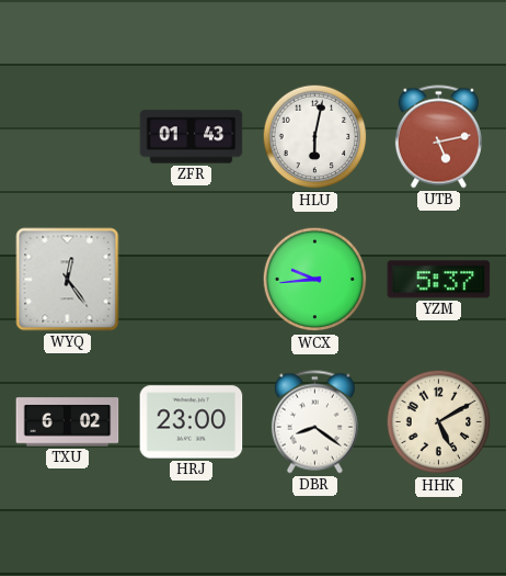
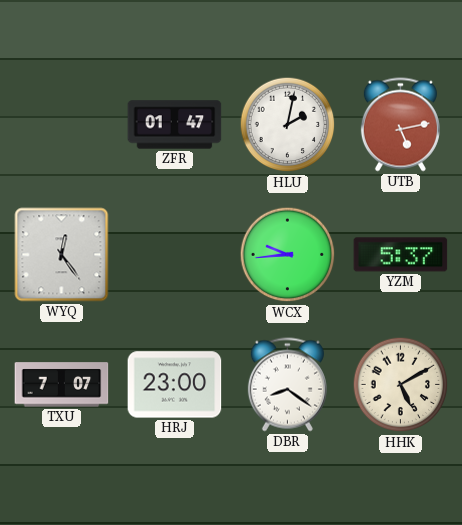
ZFR: 01:43 -> 01:47
HLU: 6:02 -> 2:02
TXU: 6:02 -> 7:07
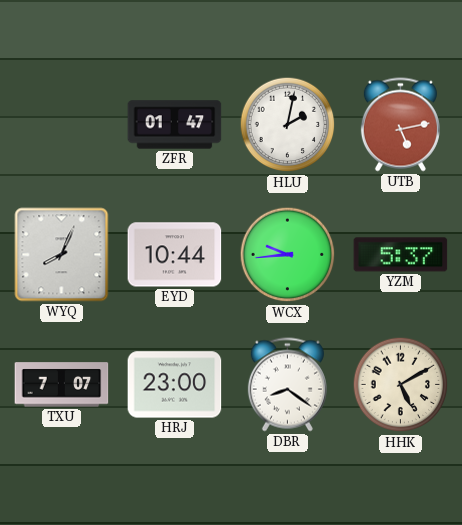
WYQ: 12:24 -> 8:04
EYD: none -> 10:44
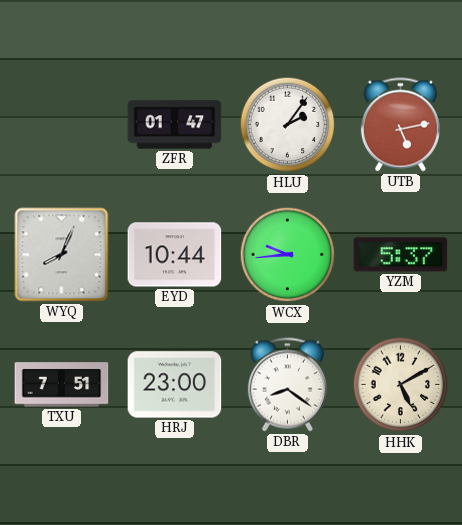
HLU: 2:02 -> 2:06
TXU: 7:07 -> 7:51
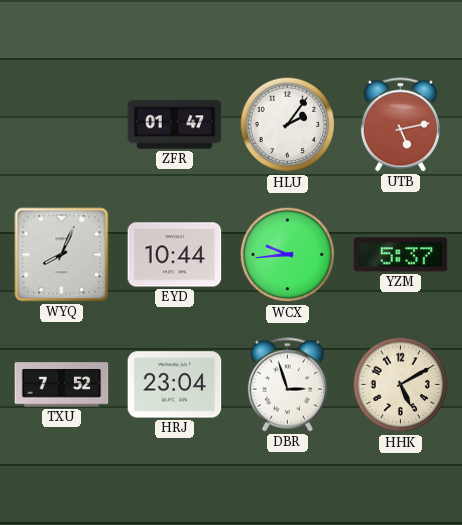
TXU: 7:51 -> 7:52
HRJ: 23:00 -> 23:04
DBR: 8:21 -> 2:57
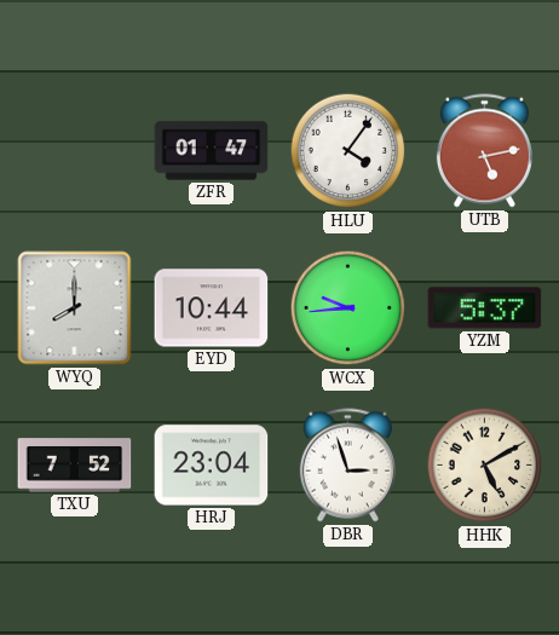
HLU: 2:06 -> 4:06
WYQ: 8:04 -> 8:00
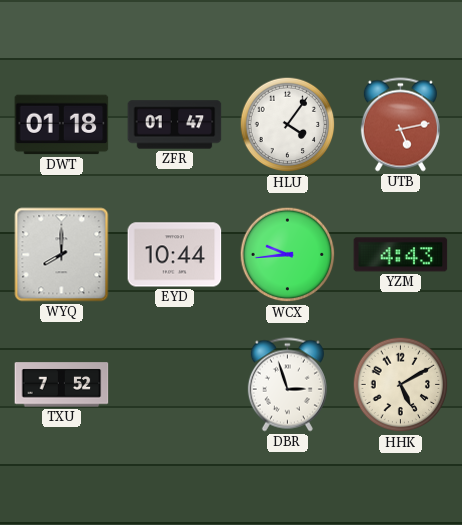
DWT: none -> 01:18
YZM: 5:37 -> 4:43
HRJ: 23:04 -> none
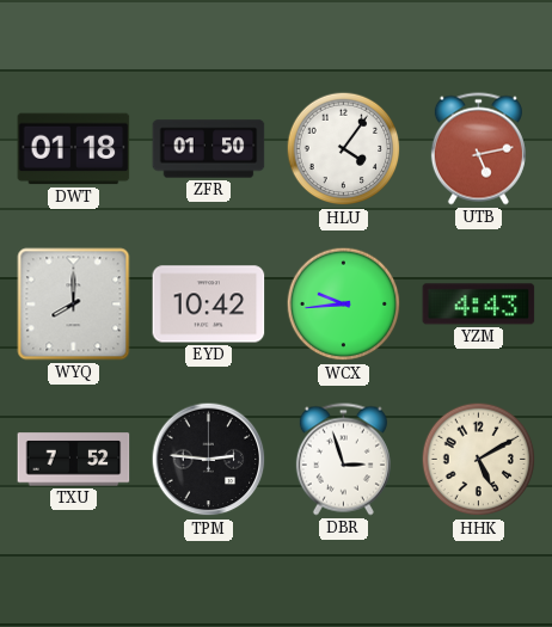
ZFR: 01:47 -> 01:50
EYD: 10:44 -> 10:42
TPM: none -> 2:46
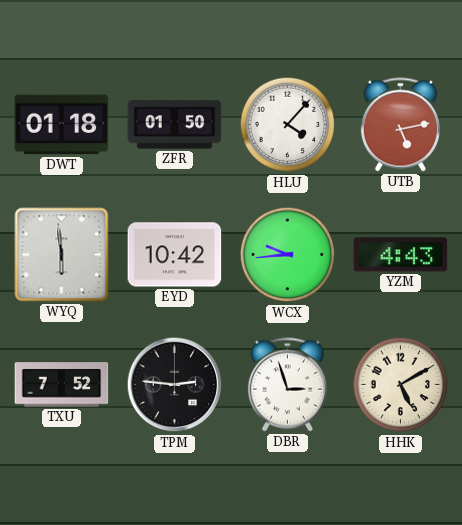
HLU: 4:06 -> 4:07
WYQ: 8:00 -> 5:59
